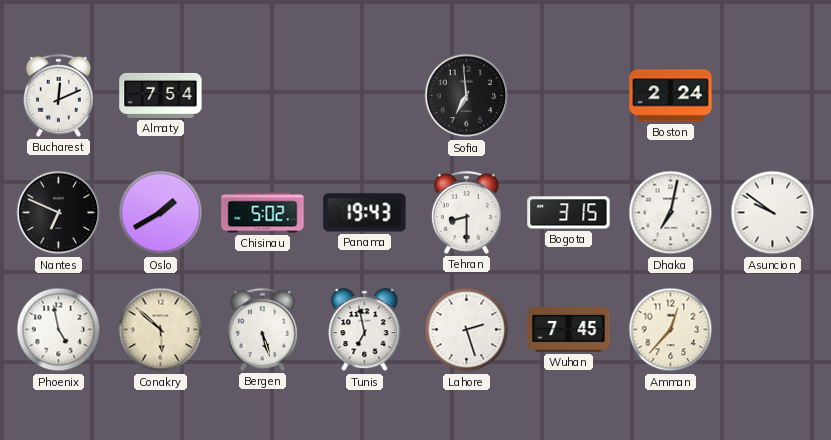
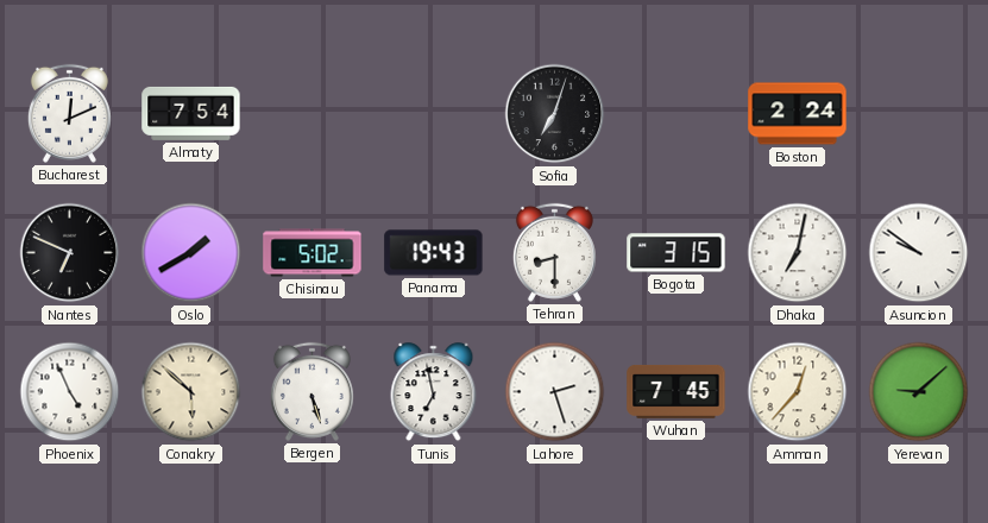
Sofia: 6:59 -> 7:03
Phoenix: 4:58 -> 4:56
Yerevan: none -> 9:08
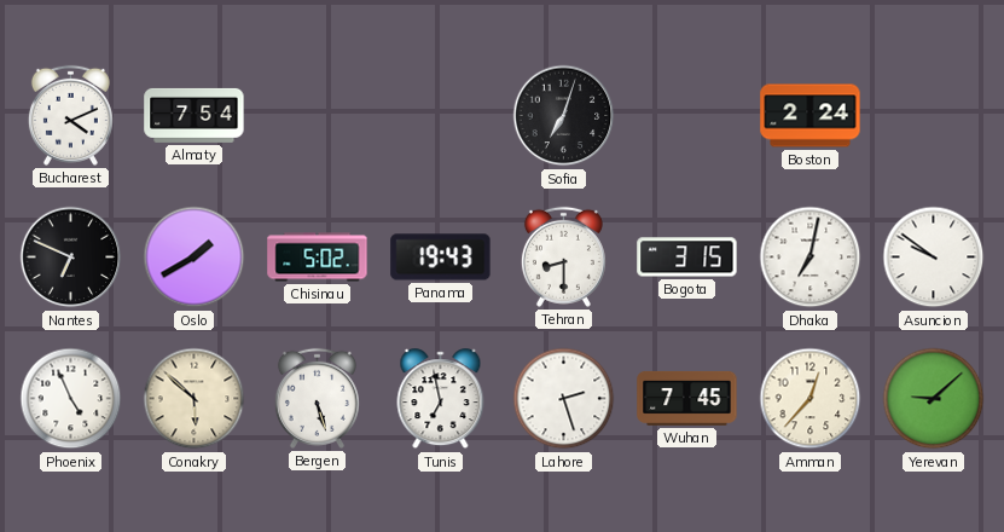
Bucharest: 12:11 -> 4:11
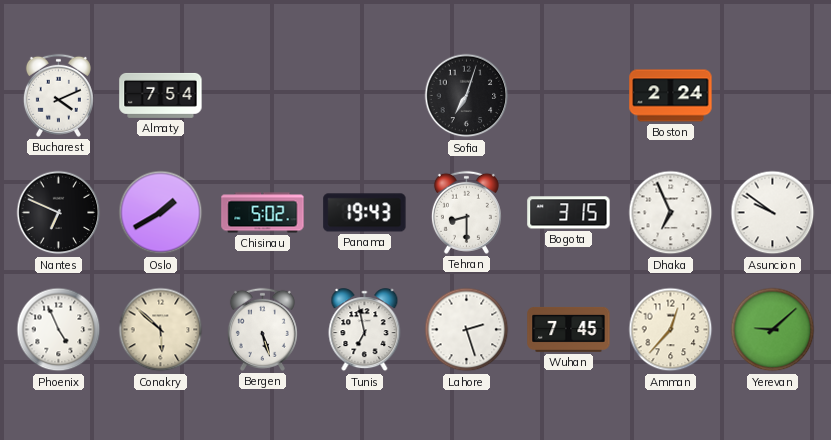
Dhaka: 7:02 -> 6:56
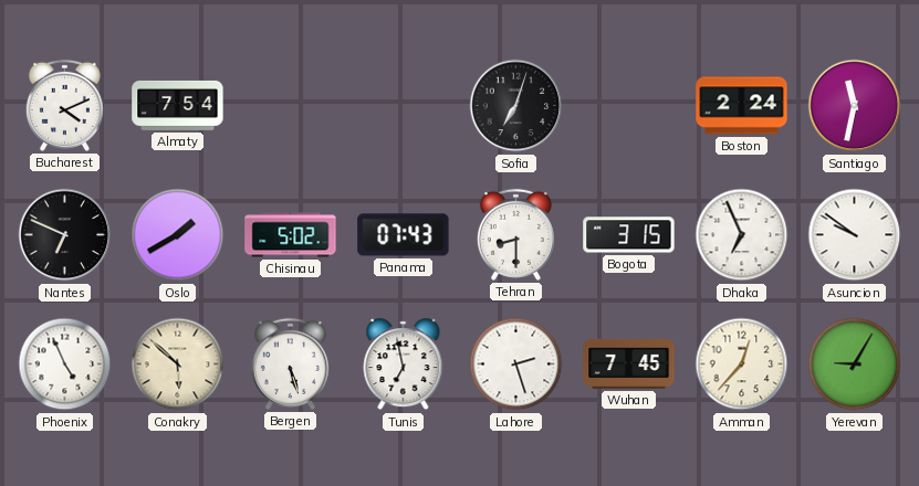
Santiago: none -> 11:32
Panama: 19:43 -> 07:43
Yerevan: 9:08 -> 9:05
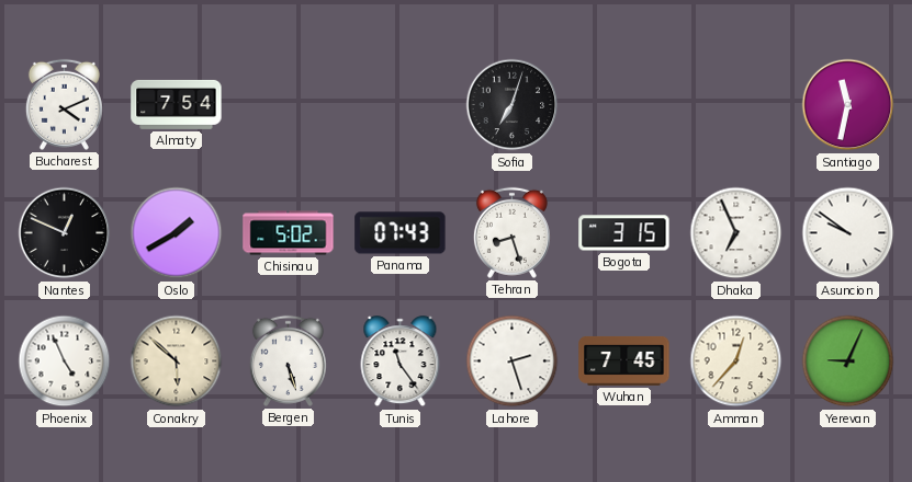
Boston: 2:24 -> none
Nantes: 6:49 -> 12:49
Tehran: 8:30 -> 8:27
Tunis: 6:58 -> 11:24
Yerevan: 9:05 -> 9:04
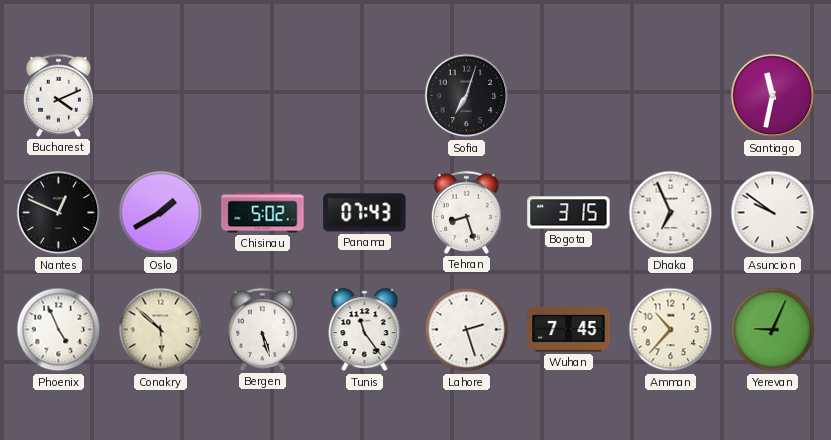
Almaty: 7:54 -> none
Amman: 12:37 -> 10:37
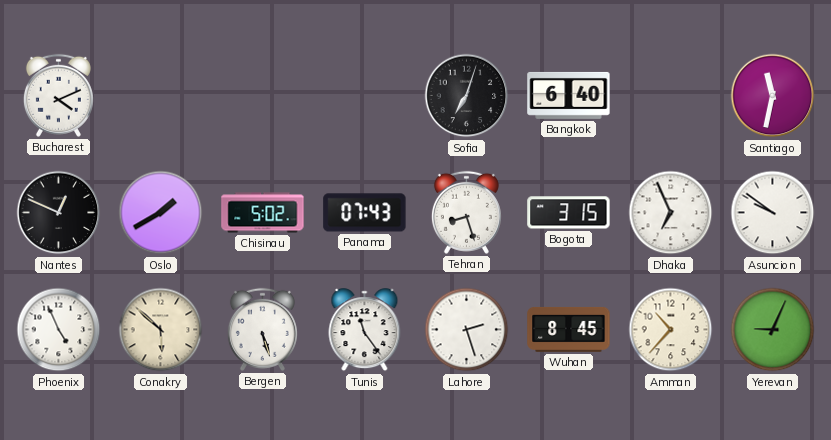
Bangkok: none -> 6:40
Wuhan: 7:45 -> 8:45
